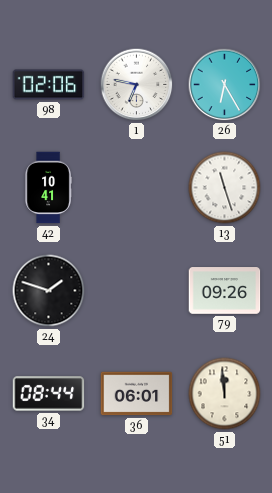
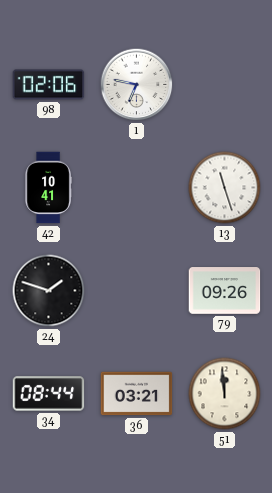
26: 6:25 -> none
36: 06:01 -> 03:21
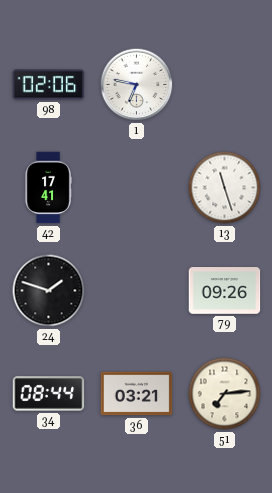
42: 10:41 -> 17:41
51: 11:59 -> 7:14
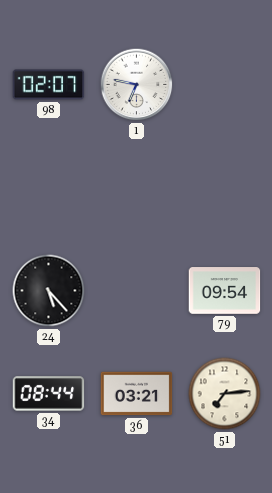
98: 02:06 -> 02:07
42: 17:41 -> none
13: 11:27 -> none
24: 1:48 -> 5:23
79: 09:26 -> 09:54
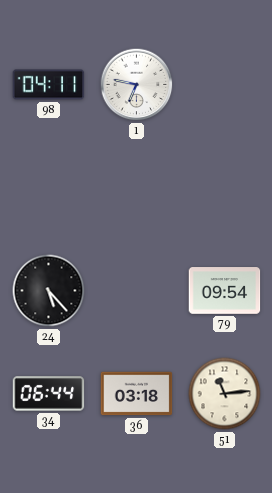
98: 02:07 -> 04:11
34: 08:44 -> 06:44
36: 03:21 -> 03:18
51: 7:14 -> 11:14
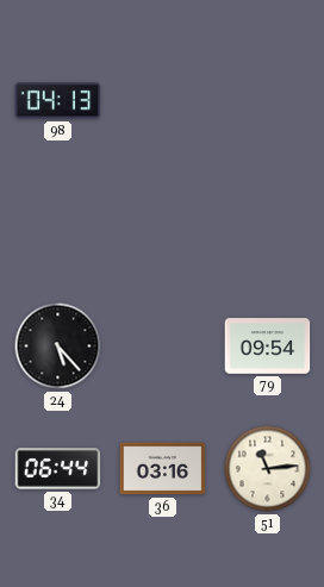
98: 04:11 -> 04:13
1: 6:47 -> none
36: 03:18 -> 03:16
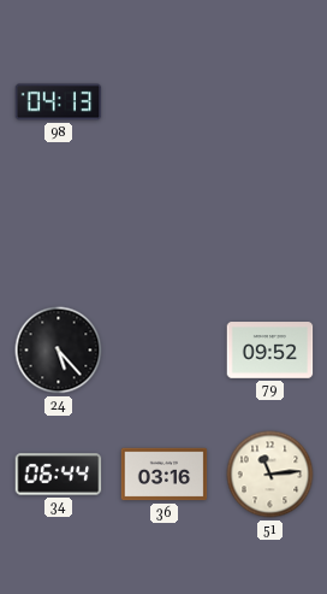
79: 09:54 -> 09:52
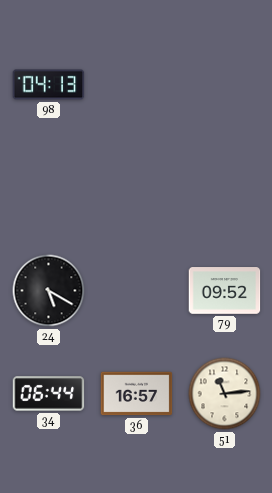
24: 5:23 -> 5:20
36: 03:16 -> 16:57
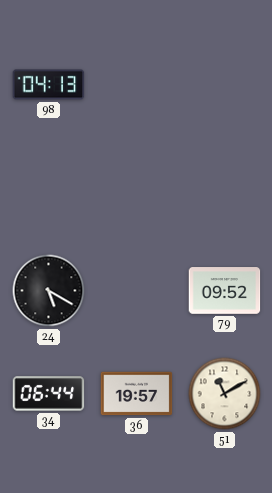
36: 16:57 -> 19:57
51: 11:14 -> 11:10
